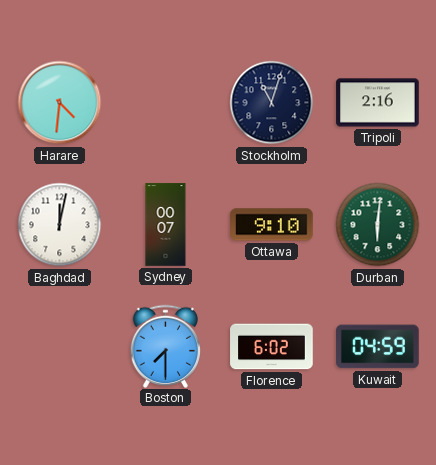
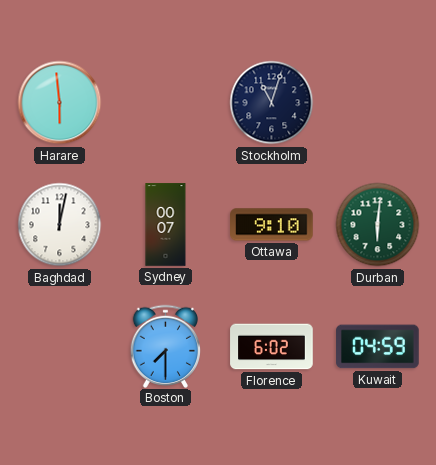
Harare: 4:31 -> 5:59
Tripoli: 2:16 -> none
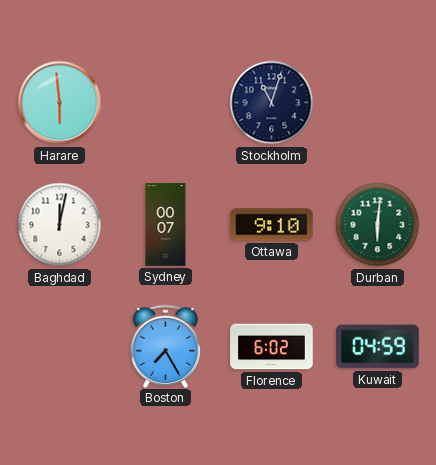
Boston: 7:30 -> 7:25
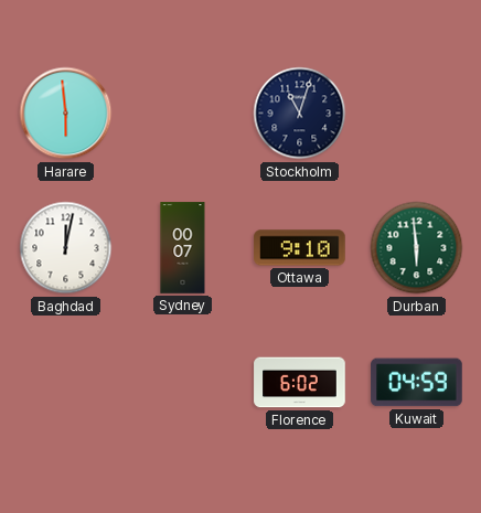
Durban: 6:01 -> 5:59
Boston: 7:25 -> none
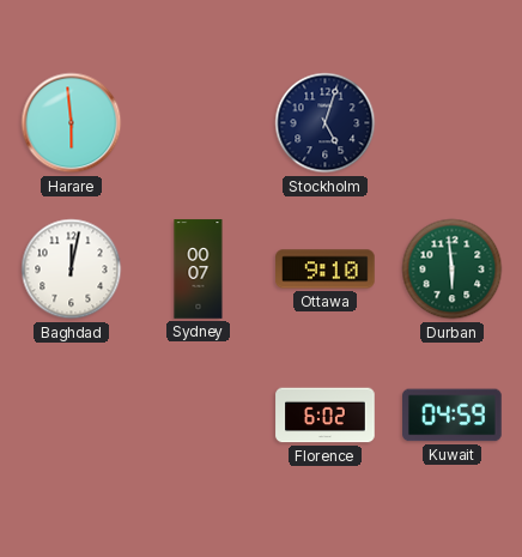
Stockholm: 11:03 -> 5:03
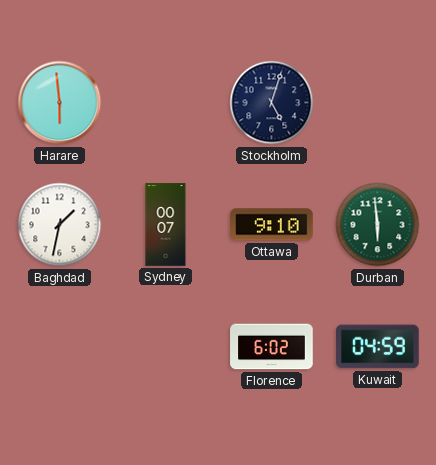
Baghdad: 12:02 -> 1:32
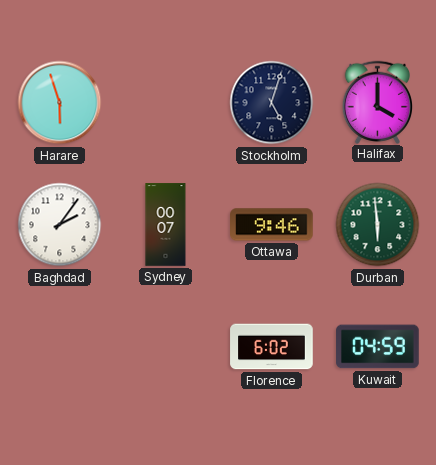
Harare: 5:59 -> 5:57
Halifax: none -> 4:00
Baghdad: 1:32 -> 2:06
Ottawa: 9:10 -> 9:46
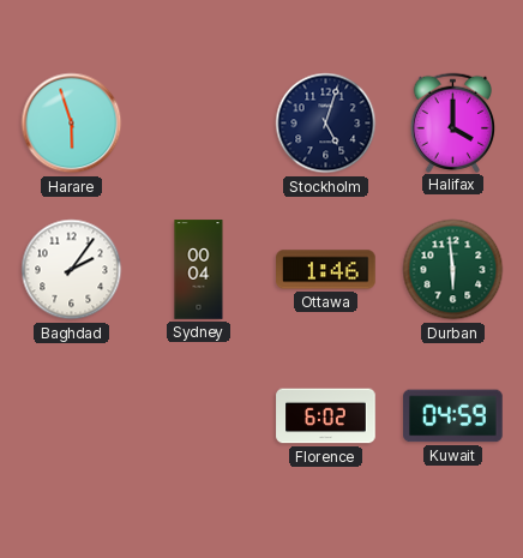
Sydney: 00:07 -> 00:04
Ottawa: 9:46 -> 1:46
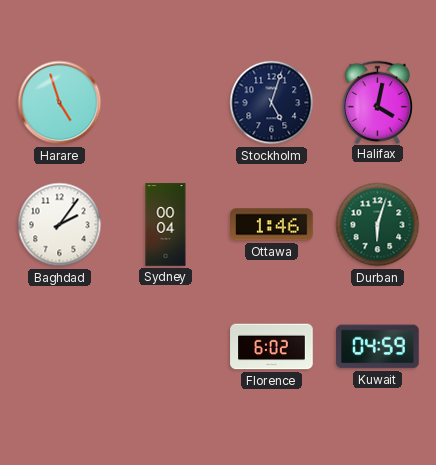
Harare: 5:57 -> 4:57
Halifax: 4:00 -> 4:02
Durban: 5:59 -> 6:03
